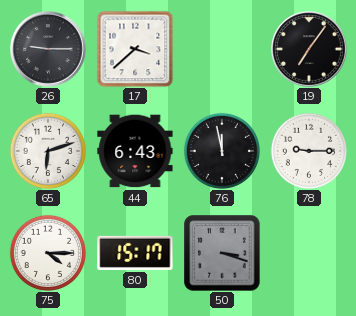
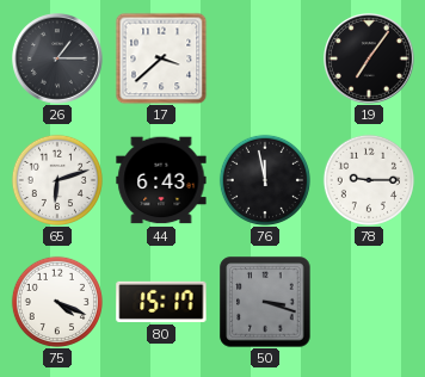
26: 9:15 -> 1:15
75: 4:15 -> 4:19
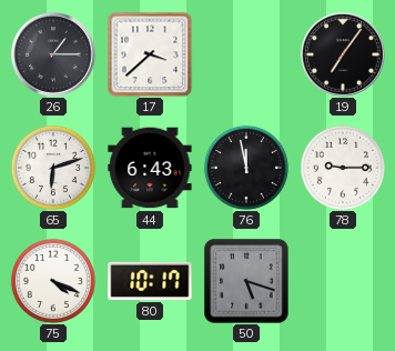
80: 15:17 -> 10:17
50: 3:18 -> 5:18
